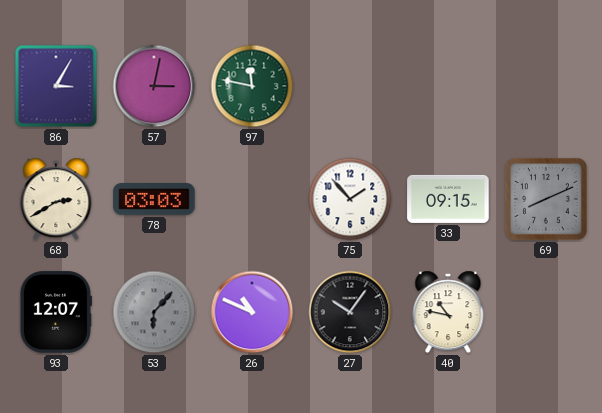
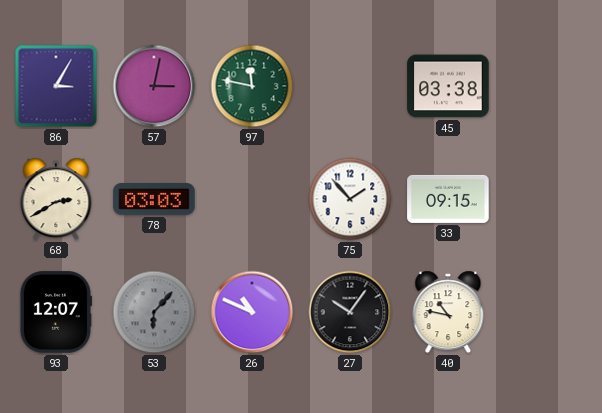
45: none -> 03:38
69: 8:11 -> none
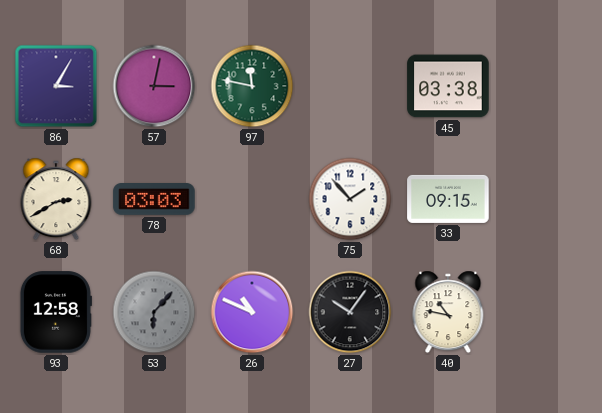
93: 12:07 -> 12:58
